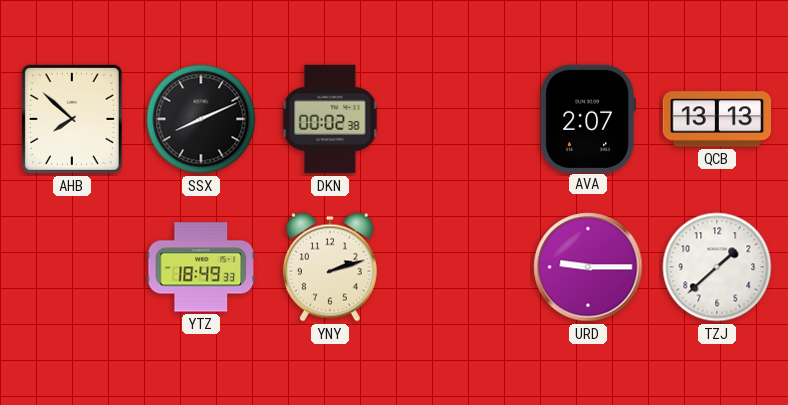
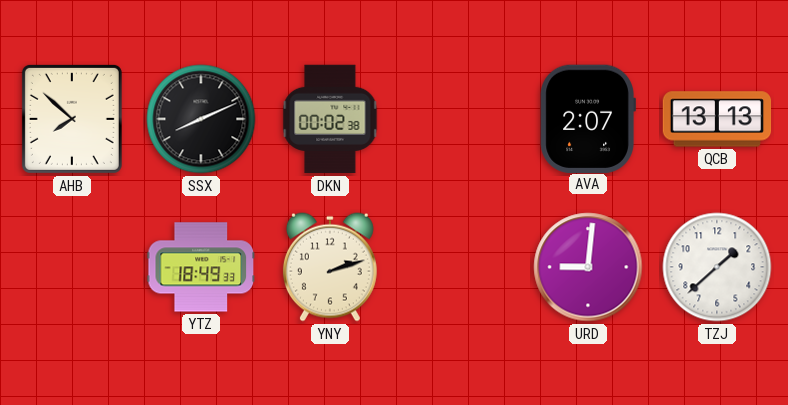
URD: 9:15 -> 9:01
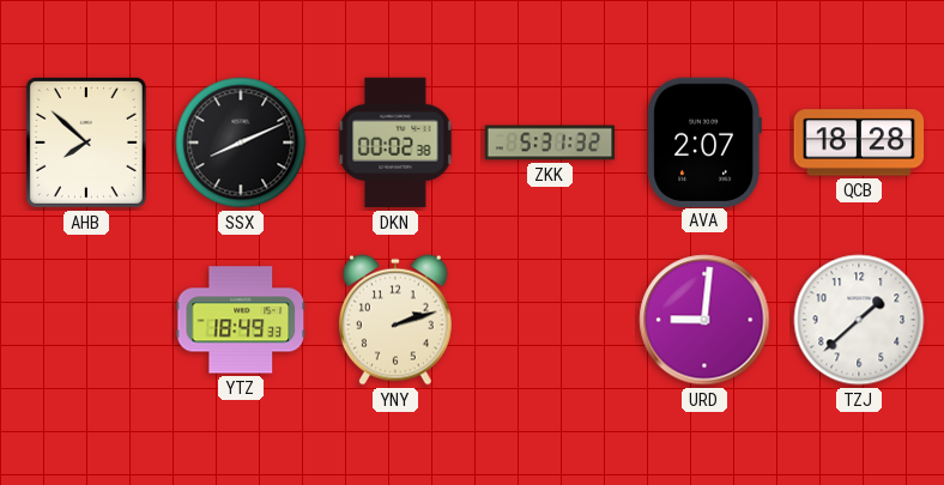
ZKK: none -> 5:31
QCB: 13:13 -> 18:28
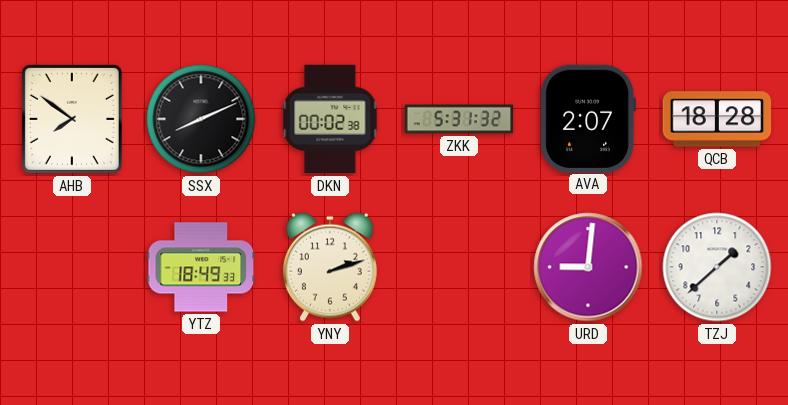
AHB: 7:52 -> 7:51
